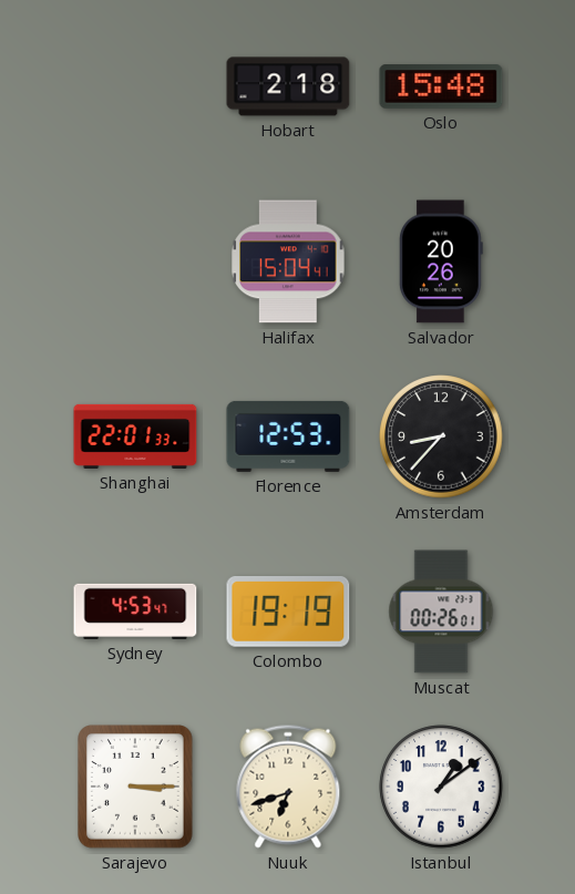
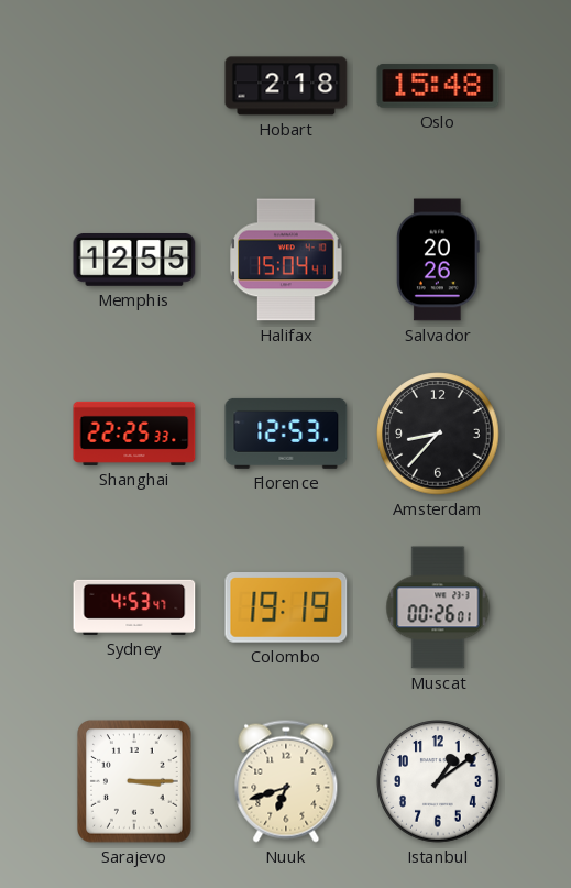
Memphis: none -> 12:55
Shanghai: 22:01 -> 22:25
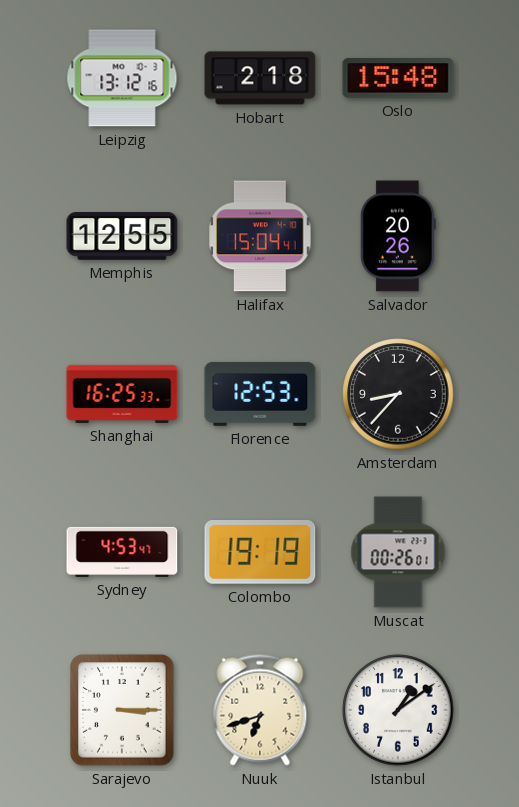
Leipzig: none -> 13:12
Shanghai: 22:25 -> 16:25
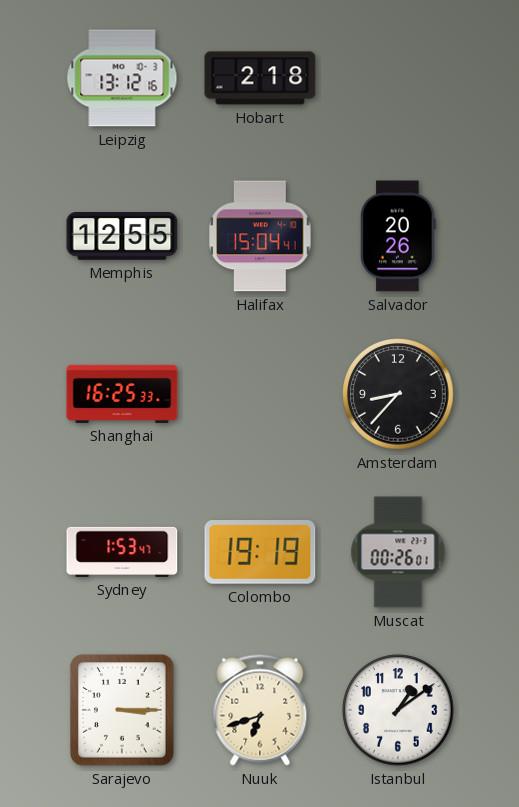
Oslo: 15:48 -> none
Florence: 12:53 -> none
Sydney: 4:53 -> 1:53
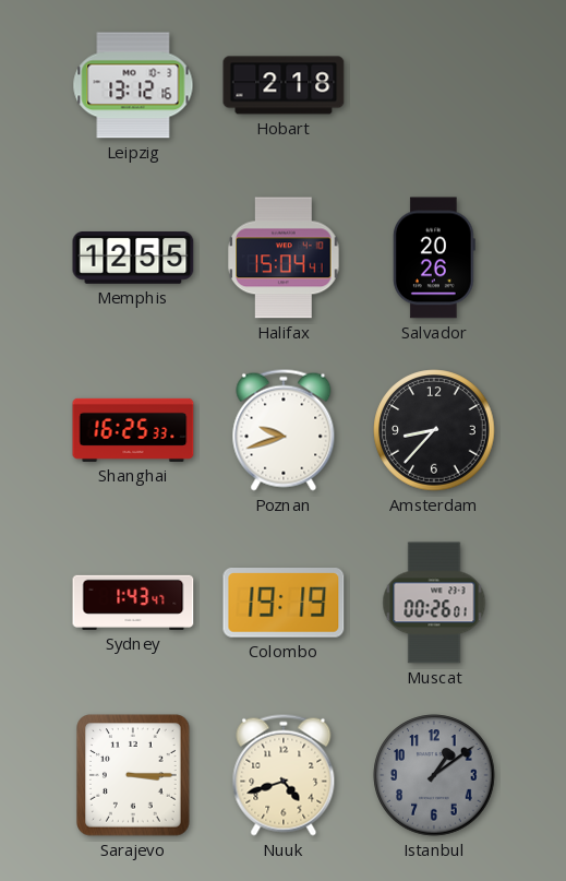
Poznan: none -> 9:42
Sydney: 1:53 -> 1:43
Nuuk: 6:42 -> 4:42
Istanbul dial: white -> grey
